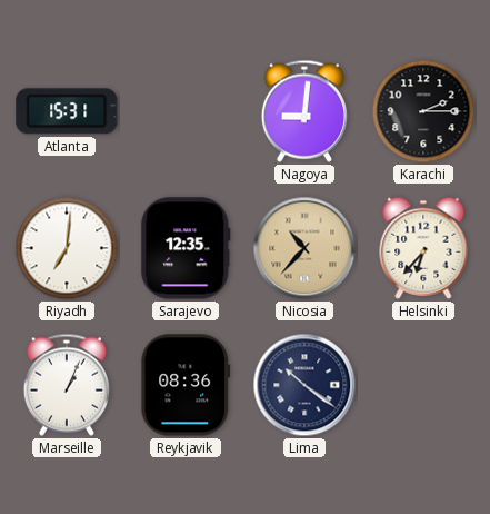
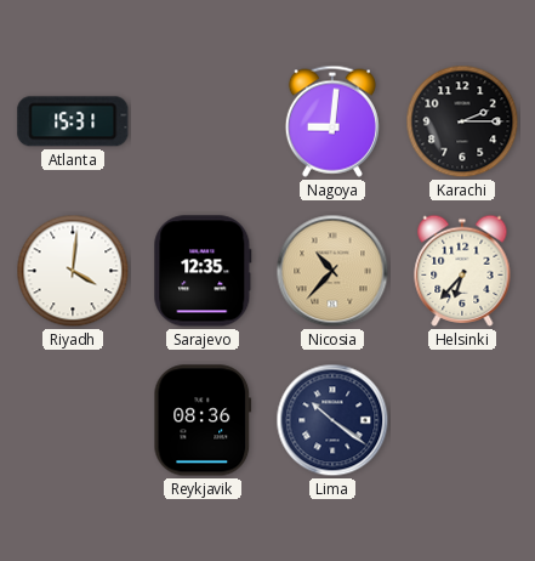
Riyadh: 7:01 -> 4:01
Marseille: 1:04 -> none
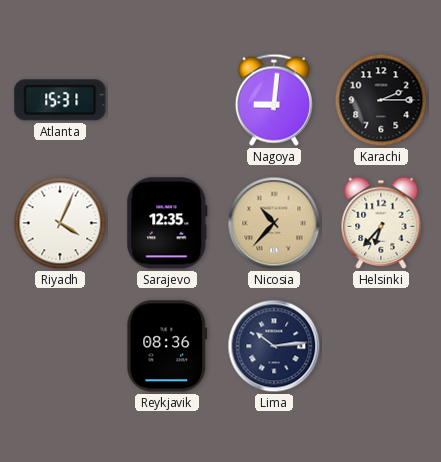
Riyadh: 4:01 -> 4:04
Lima: 10:21 -> 10:14
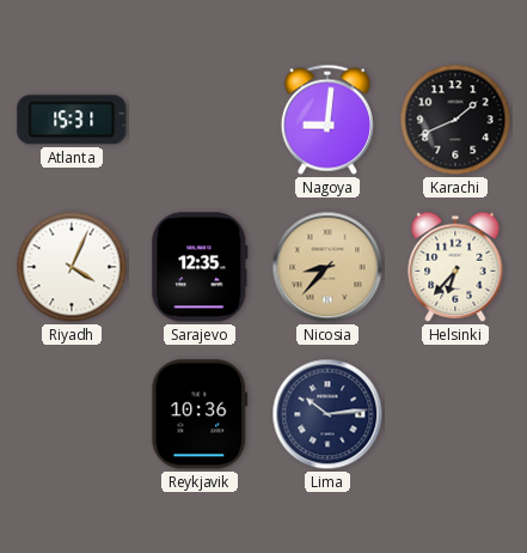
Karachi: 2:15 -> 1:41
Nicosia: 10:37 -> 8:37
Reykjavik: 08:36 -> 10:36
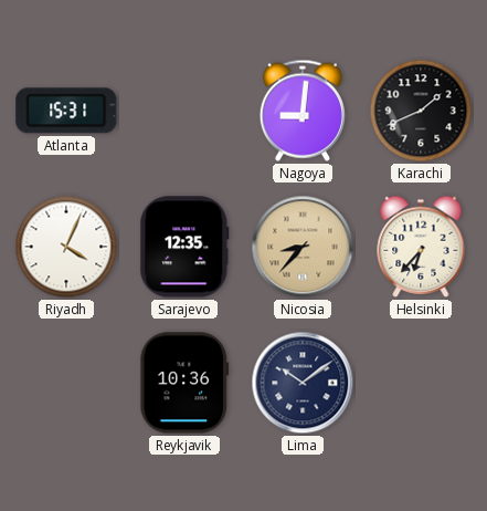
Lima: 10:14 -> 10:09
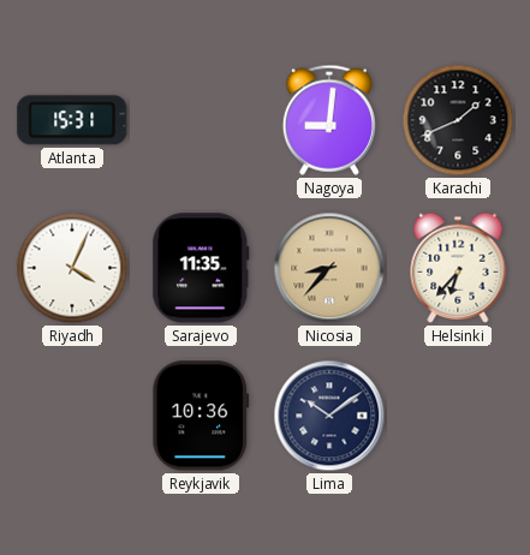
Sarajevo: 12:35 -> 11:35
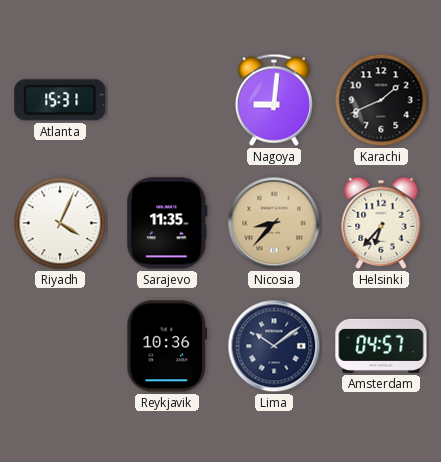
Amsterdam: none -> 04:57
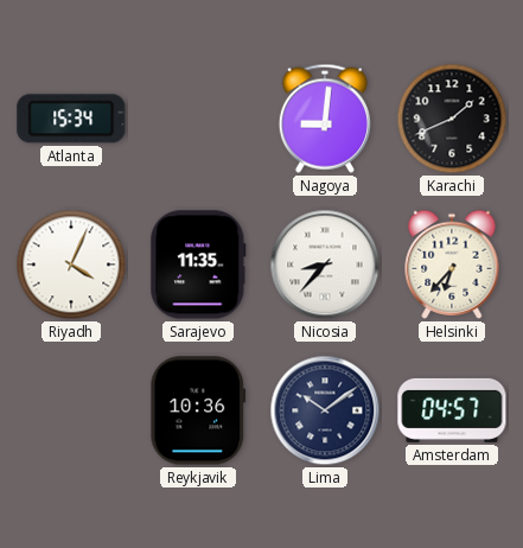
Atlanta: 15:31 -> 15:34
Nicosia dial: champagne -> white
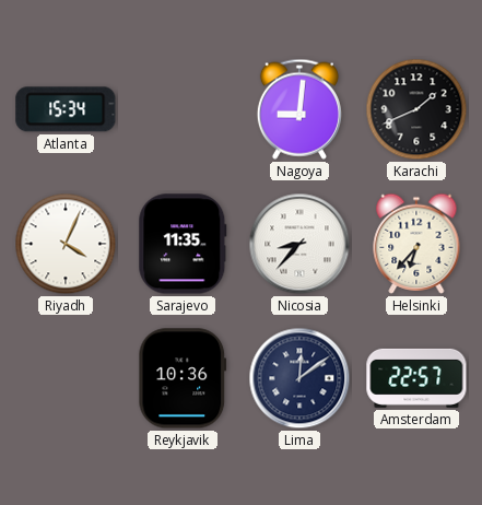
Lima: 10:09 -> 12:09
Amsterdam: 04:57 -> 22:57
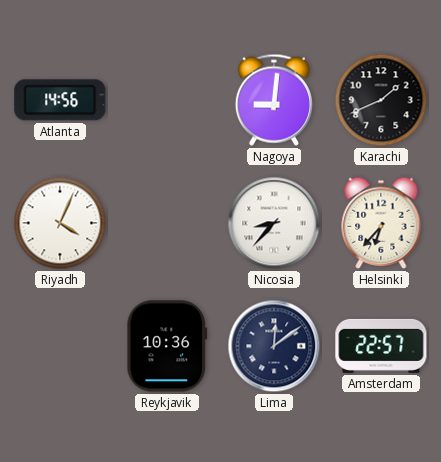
Atlanta: 15:34 -> 14:56
Sarajevo: 11:35 -> none
